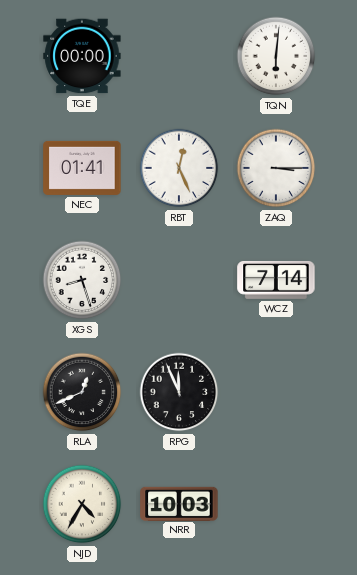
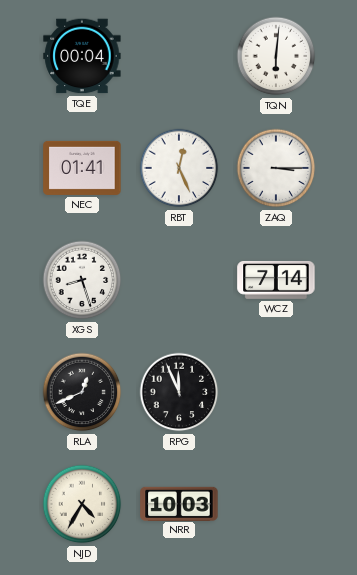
TQE: 00:00 -> 00:04
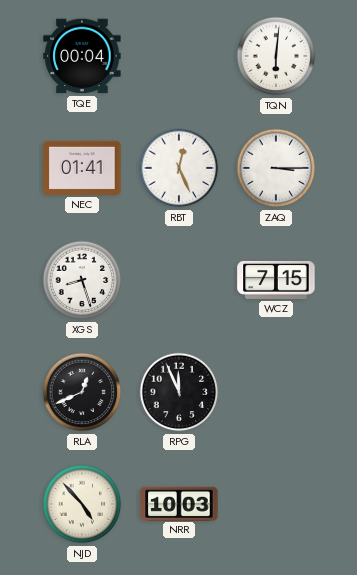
WCZ: 7:14 -> 7:15
NJD: 4:35 -> 4:53
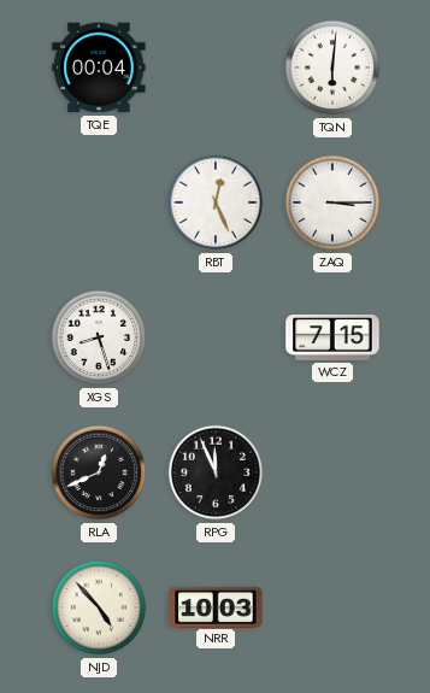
NEC: 01:41 -> none
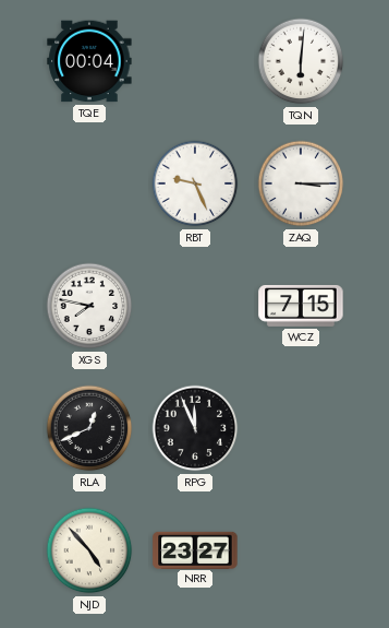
RBT: 12:26 -> 9:26
XGS: 8:27 -> 7:47
NRR: 10:03 -> 23:27
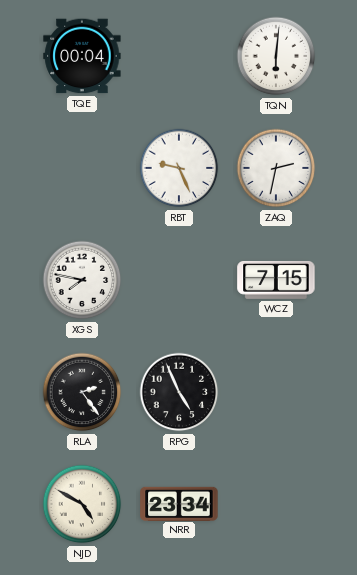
ZAQ: 3:15 -> 2:32
RLA: 12:41 -> 2:24
RPG: 11:56 -> 4:56
NJD: 4:53 -> 4:50
NRR: 23:27 -> 23:34
